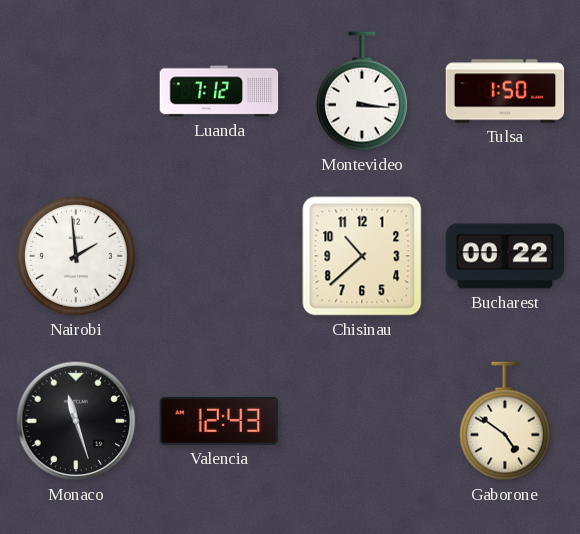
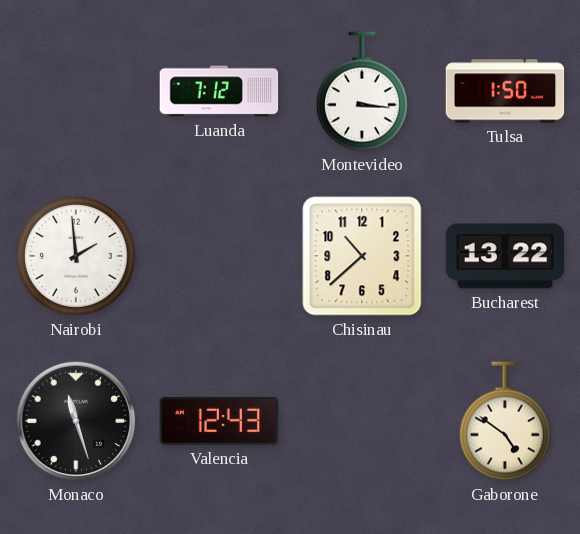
Bucharest: 00:22 -> 13:22
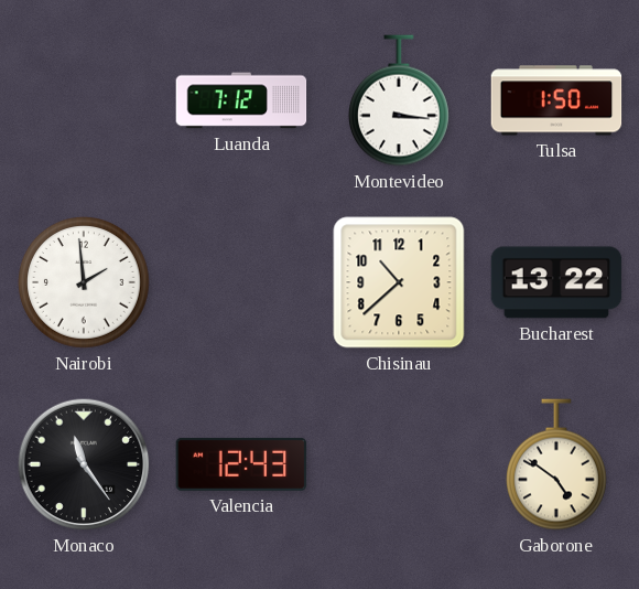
Monaco: 11:27 -> 11:24
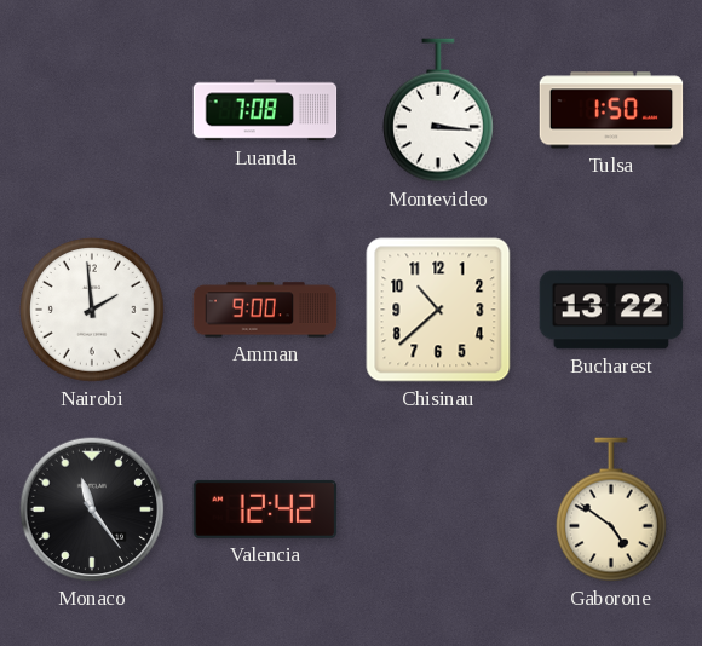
Luanda: 7:12 -> 7:08
Amman: none -> 9:00
Valencia: 12:43 -> 12:42
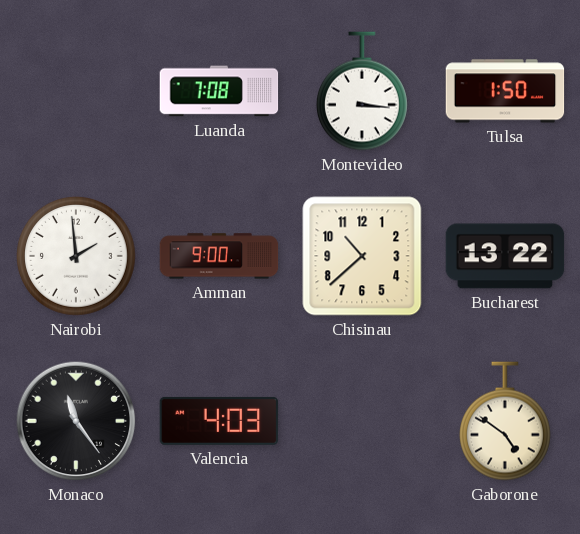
Valencia: 12:42 -> 4:03
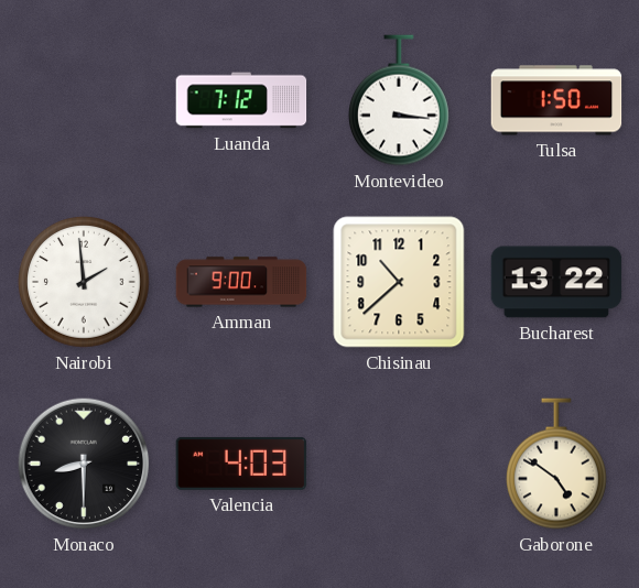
Luanda: 7:08 -> 7:12
Monaco: 11:24 -> 8:30
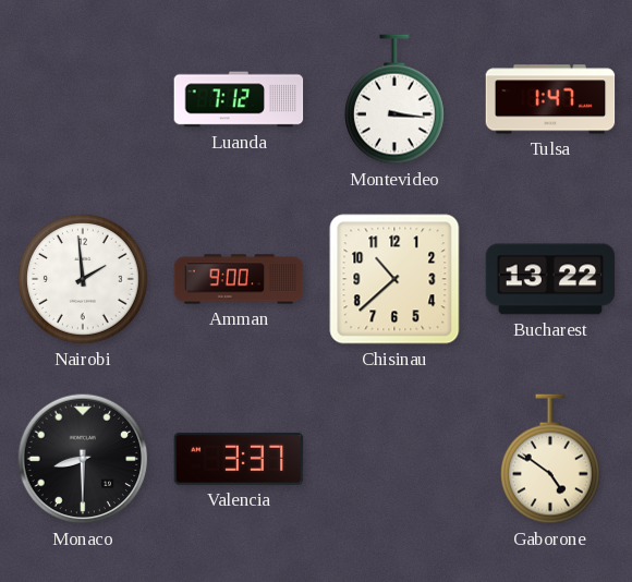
Tulsa: 1:50 -> 1:47
Valencia: 4:03 -> 3:37
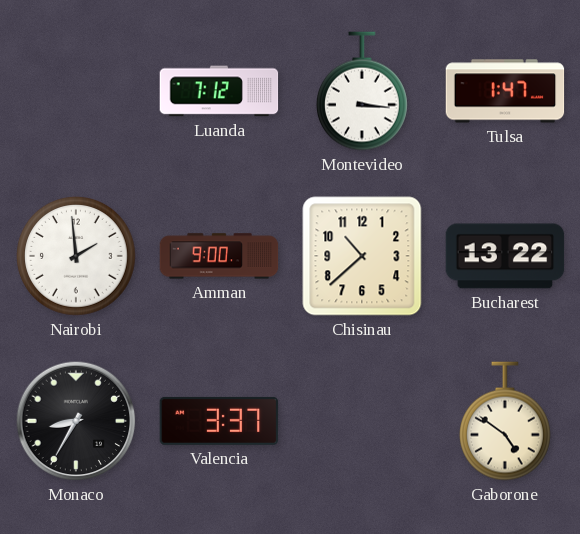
Monaco: 8:30 -> 8:35
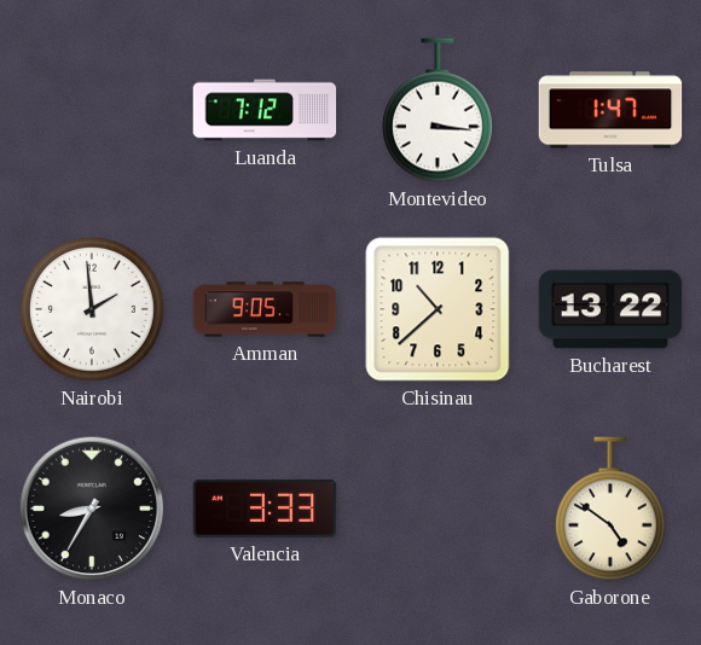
Amman: 9:00 -> 9:05
Valencia: 3:37 -> 3:33
